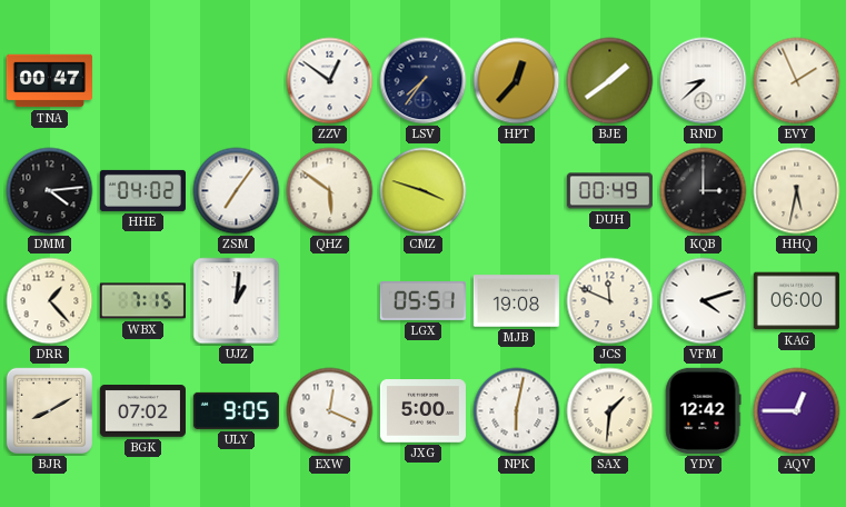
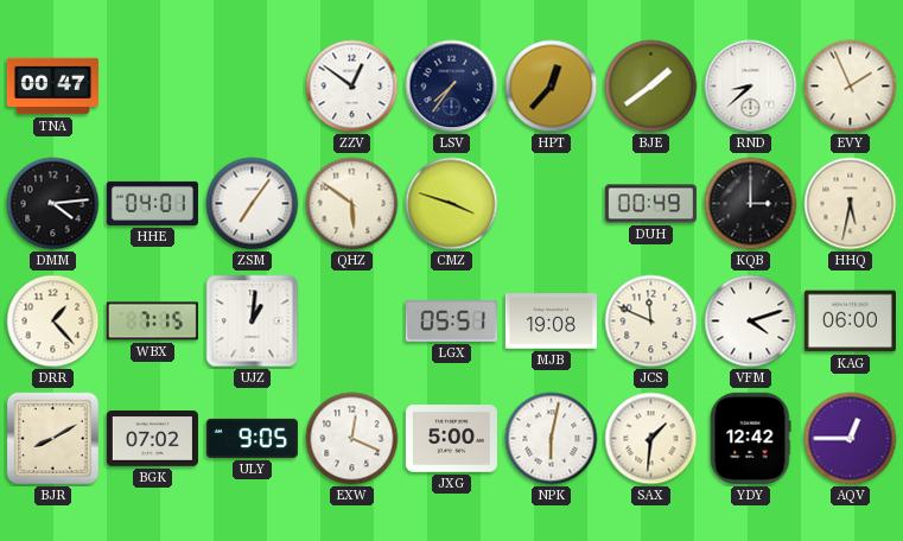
HHE: 04:02 -> 04:01
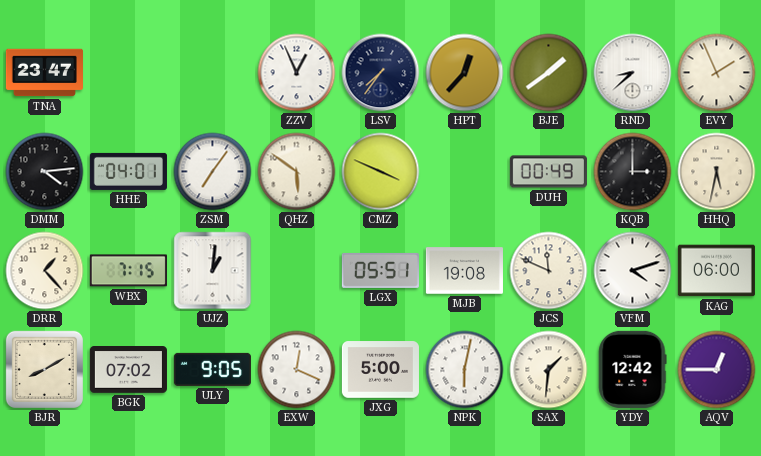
TNA: 00:47 -> 23:47
ZZV: 12:51 -> 12:56
CMZ: 3:48 -> 3:49
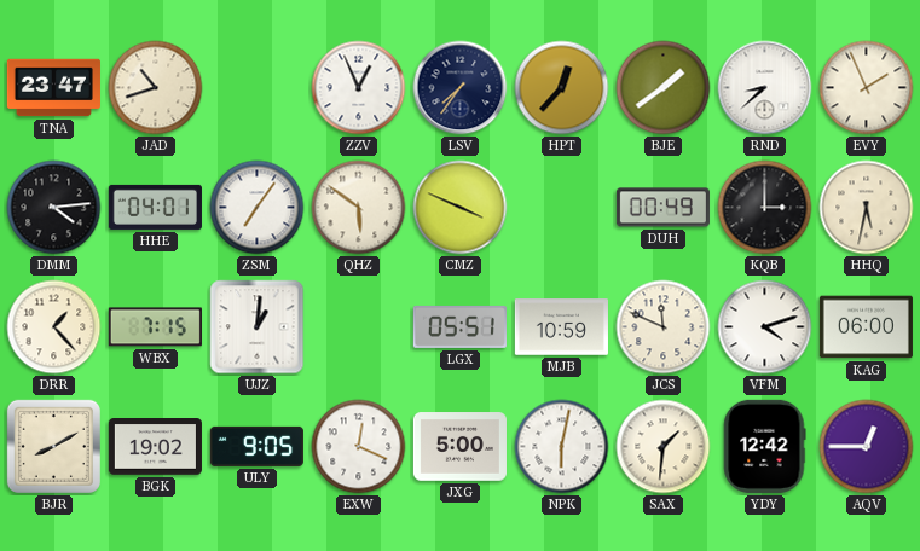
JAD: none -> 10:42
MJB: 19:08 -> 10:59
BGK: 07:02 -> 19:02
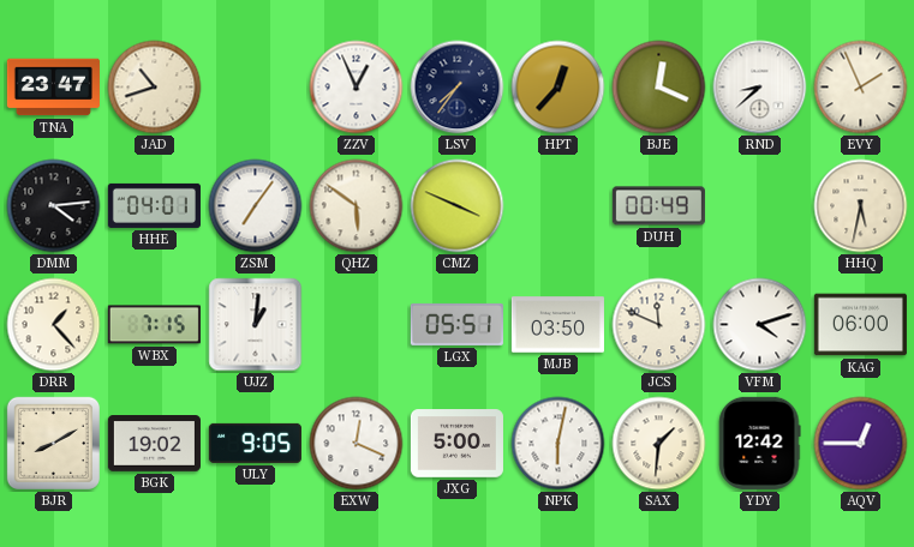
BJE: 1:39 -> 12:19
KQB: 3:00 -> none
MJB: 10:59 -> 03:50
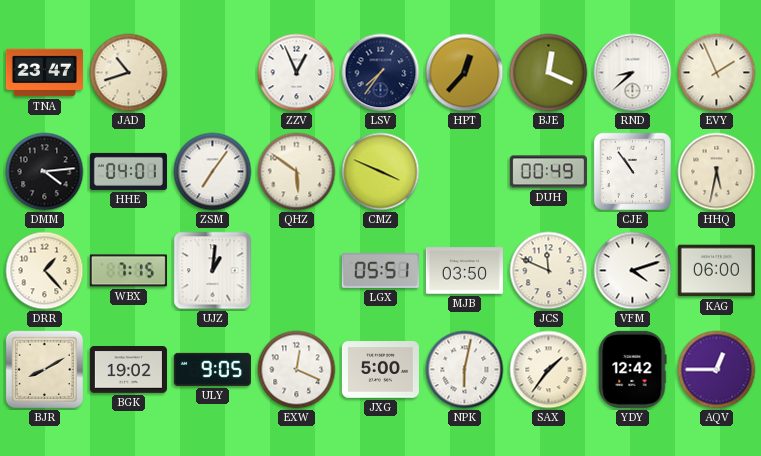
CJE: none -> 10:54
SAX: 1:31 -> 1:36
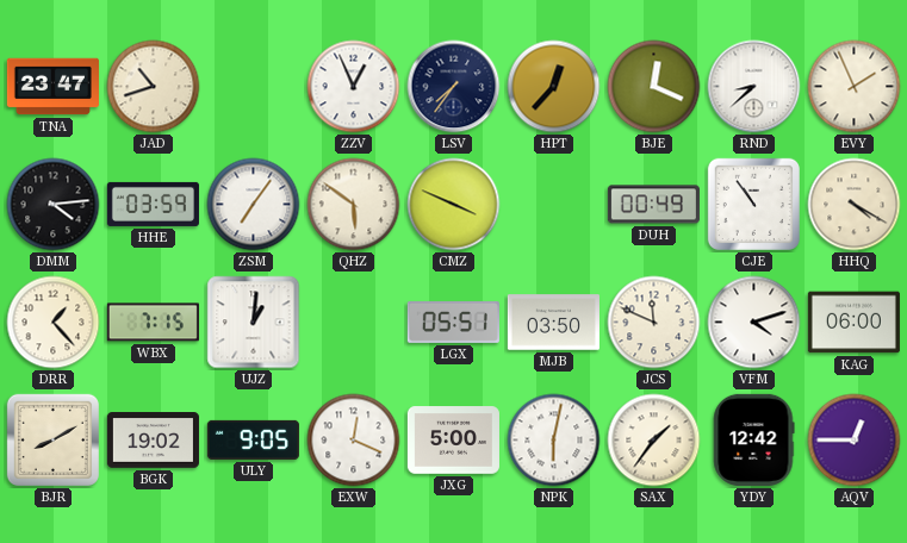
HHE: 04:01 -> 03:59
HHQ: 5:32 -> 4:20
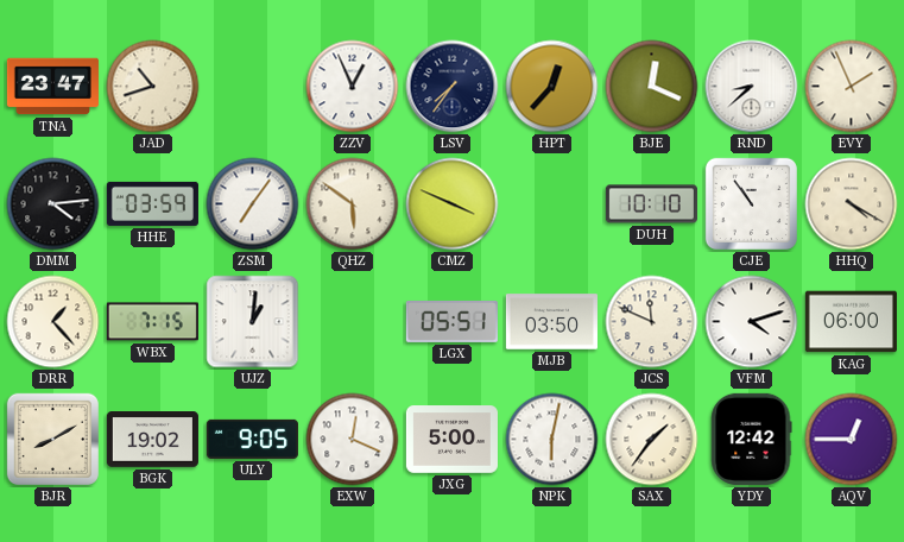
DUH: 00:49 -> 10:10
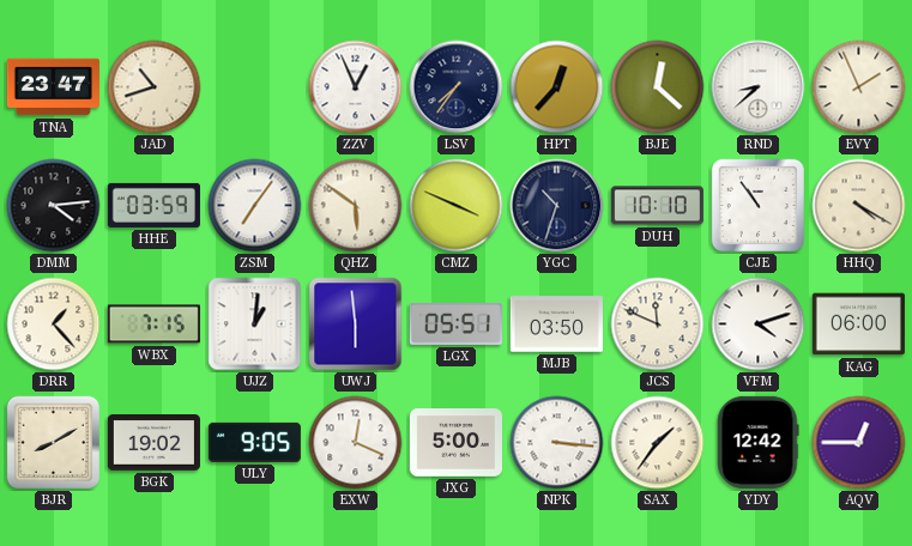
BJE: 12:19 -> 12:22
YGC: none -> 10:33
UWJ: none -> 5:59
NPK: 6:02 -> 3:16
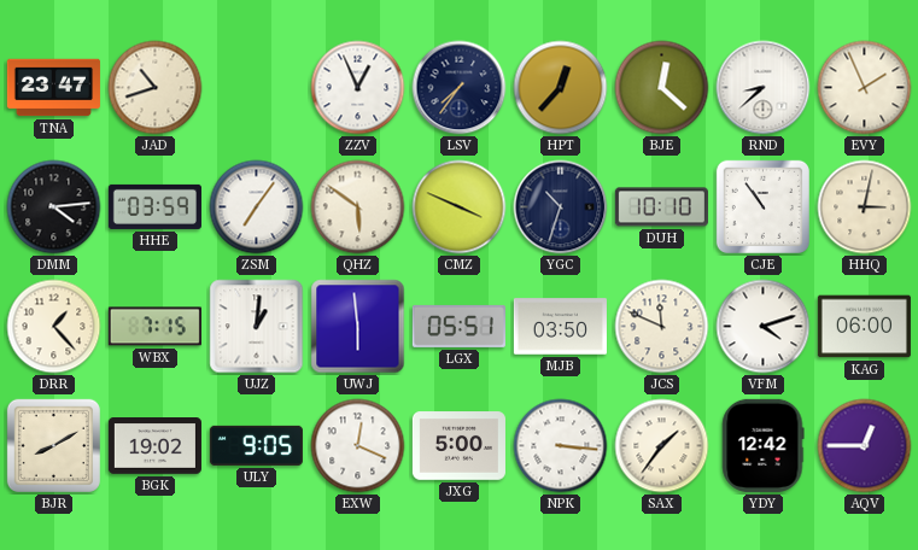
HHQ: 4:20 -> 3:02
